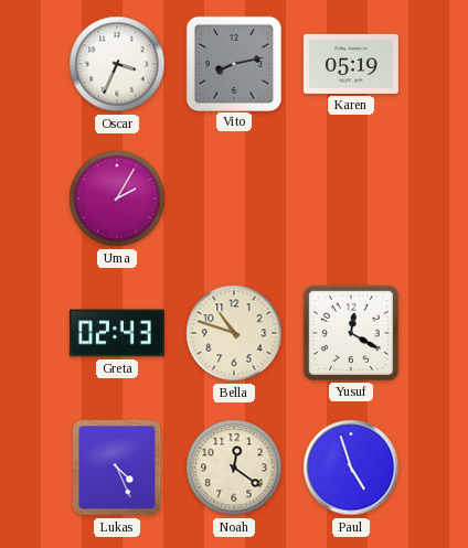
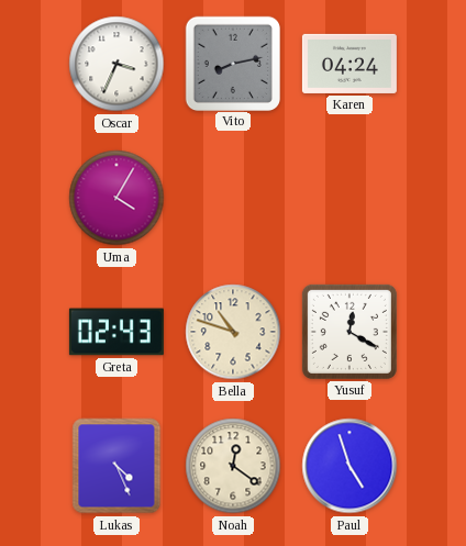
Karen: 05:19 -> 04:24
Uma: 2:05 -> 4:05
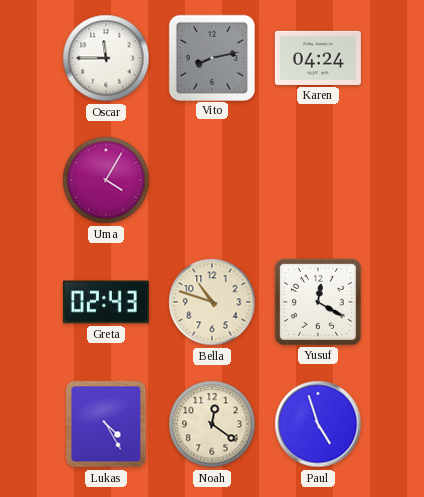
Oscar: 3:34 -> 11:45
Lukas: 4:26 -> 4:25
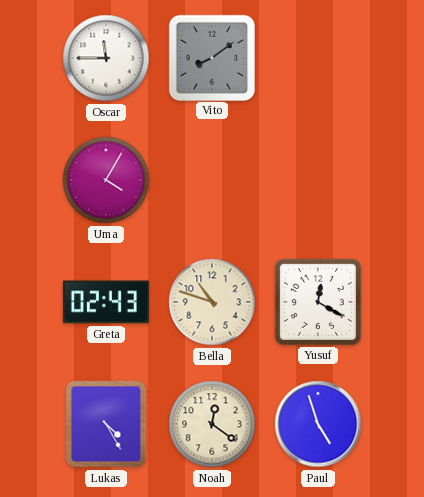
Vito: 8:13 -> 8:09
Karen: 04:24 -> none
